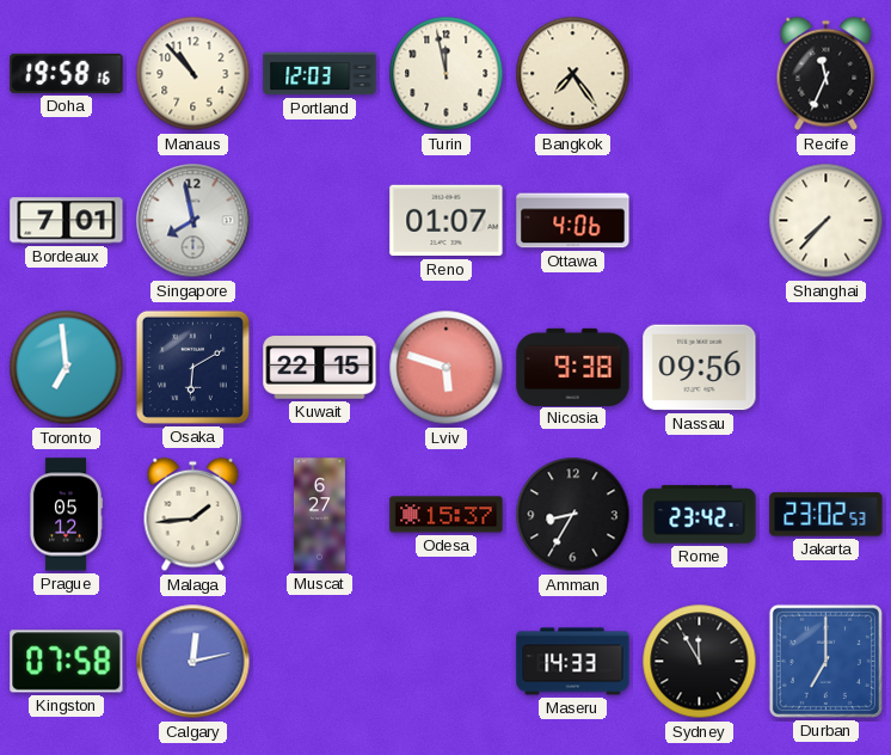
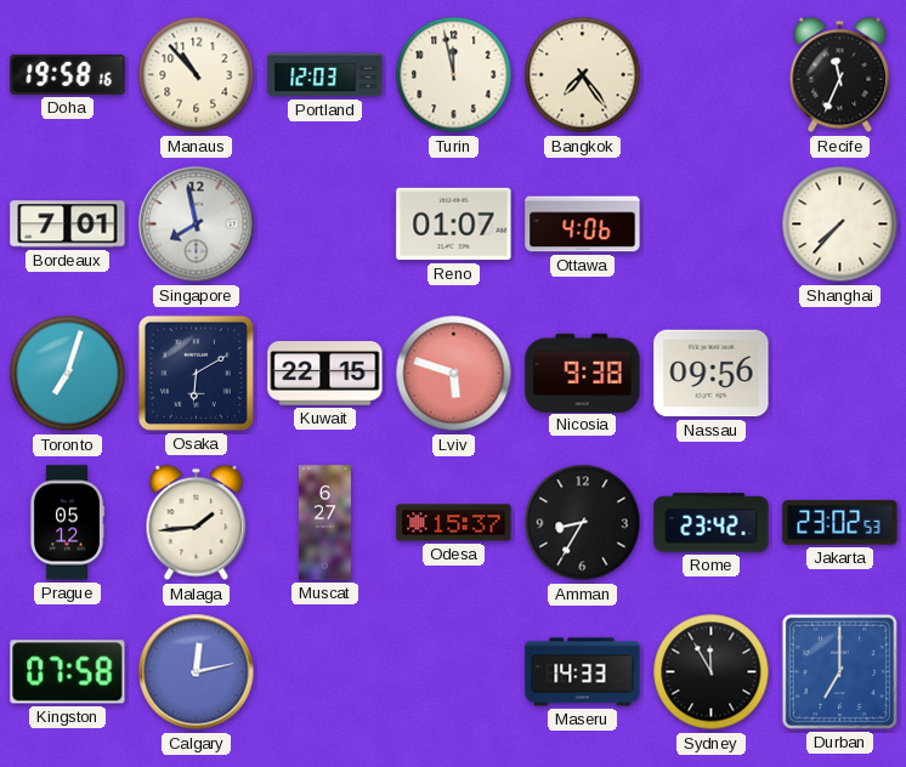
Toronto: 6:59 -> 7:03
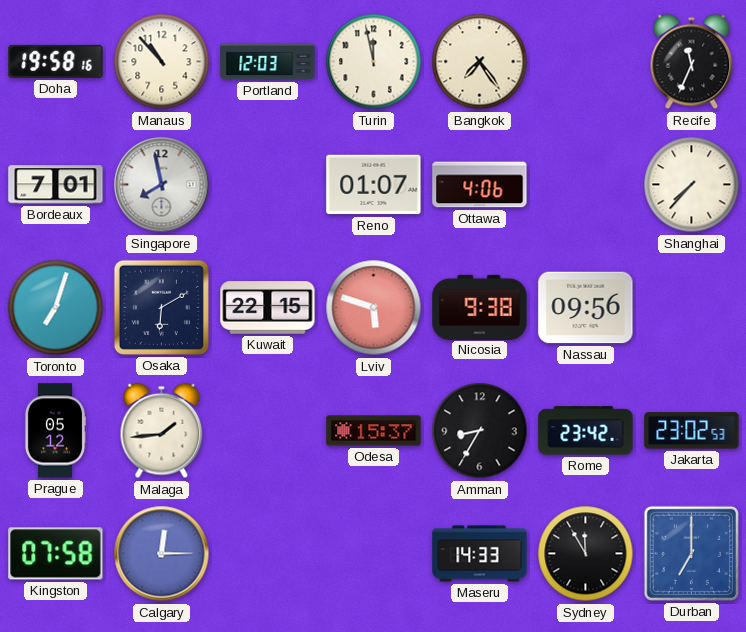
Muscat: 6:27 -> none
Calgary: 12:13 -> 12:15
